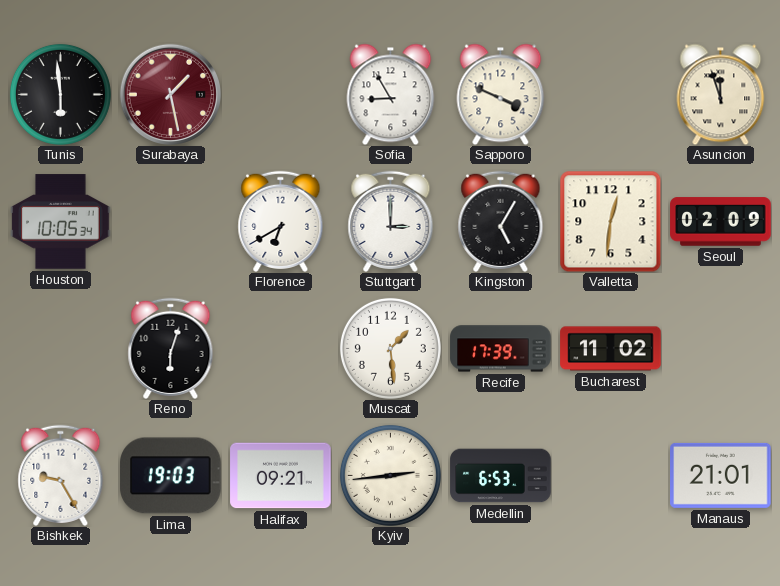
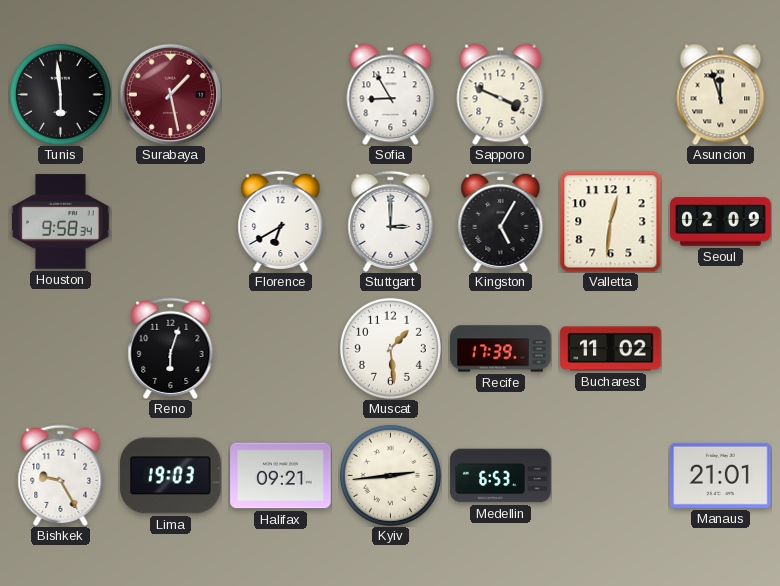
Houston: 10:05 -> 9:58
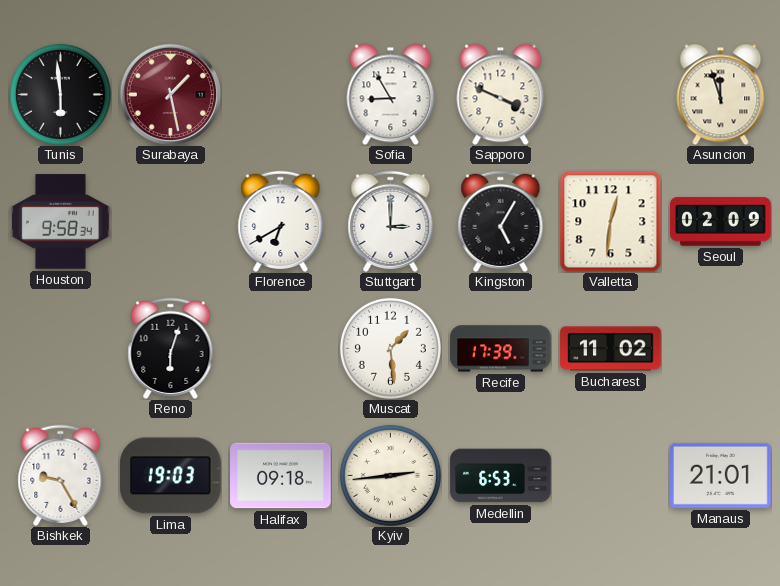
Halifax: 09:21 -> 09:18
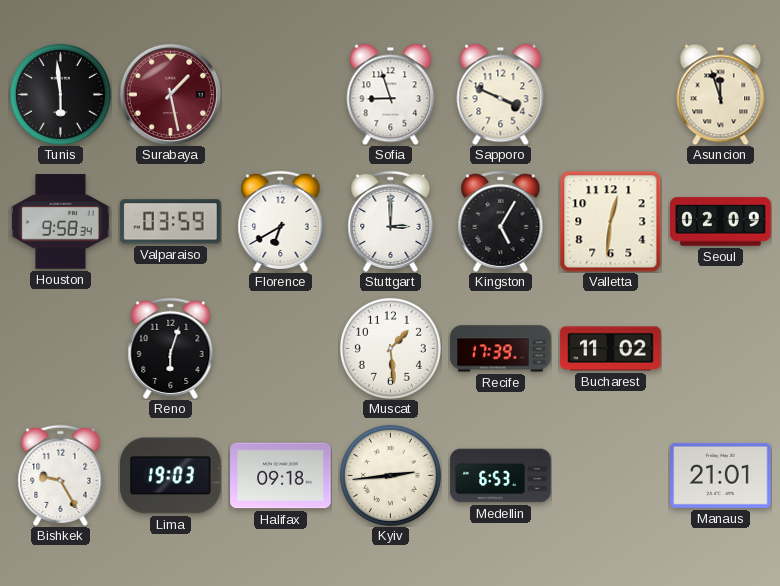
Sofia: 8:55 -> 8:57
Valparaiso: none -> 03:59
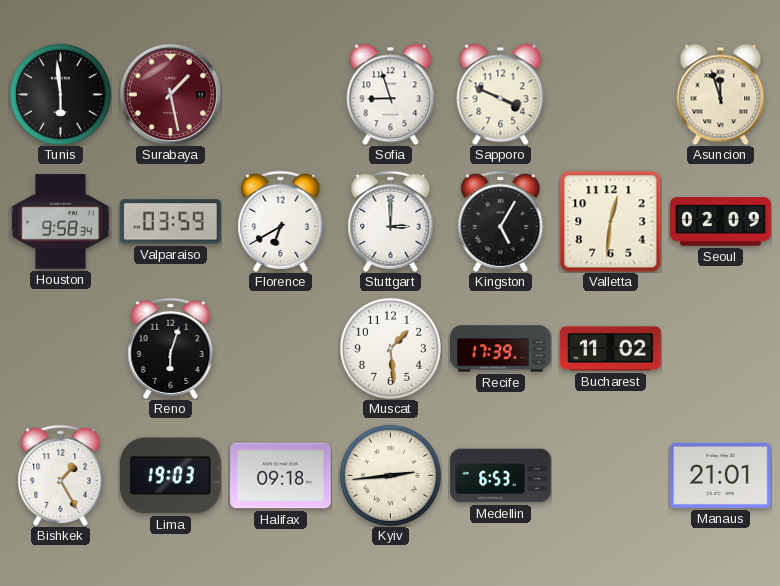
Bishkek: 9:25 -> 1:25
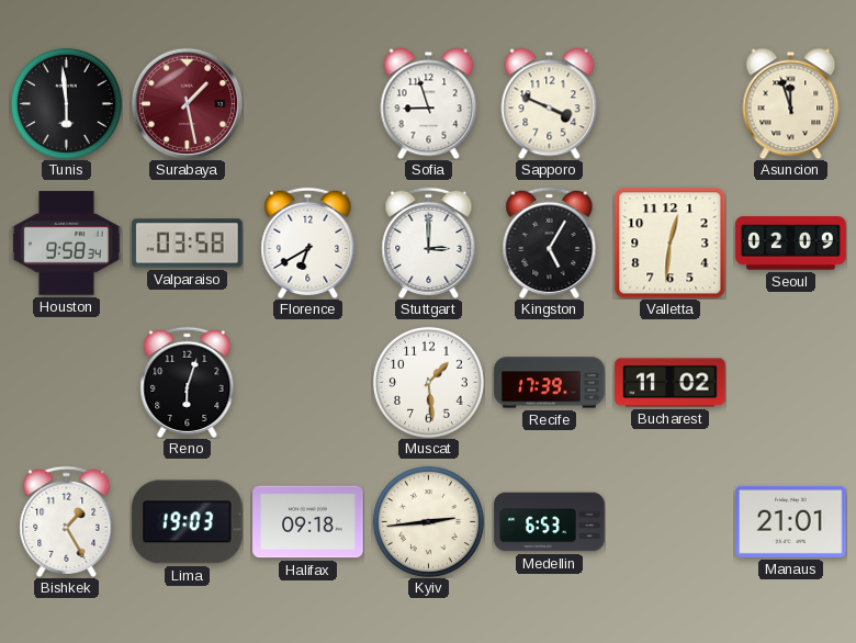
Valparaiso: 03:59 -> 03:58
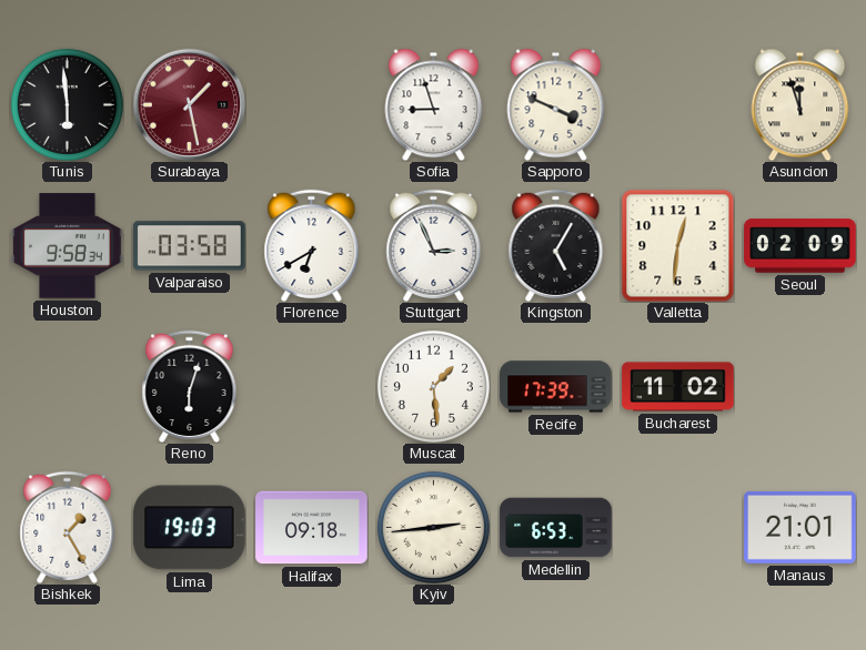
Stuttgart: 3:00 -> 2:56
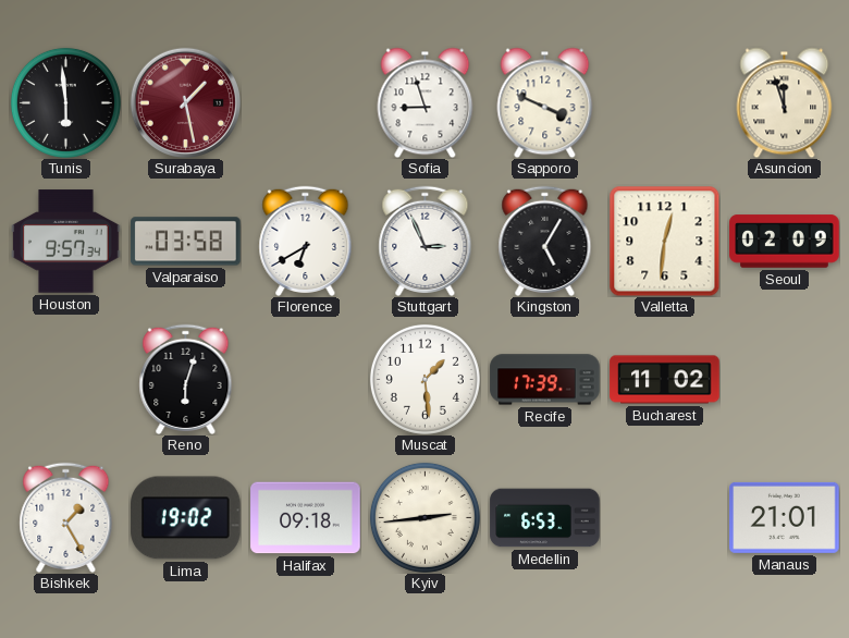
Houston: 9:58 -> 9:57
Lima: 19:03 -> 19:02
